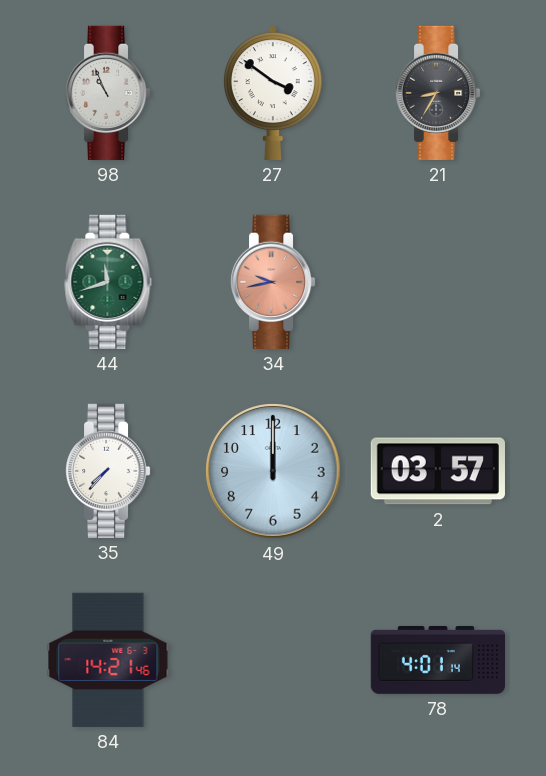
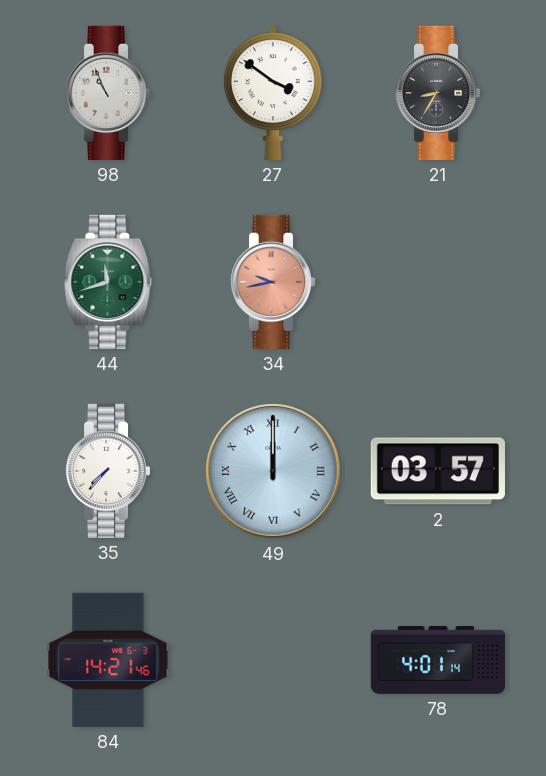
49 numerals: Arabic -> Roman
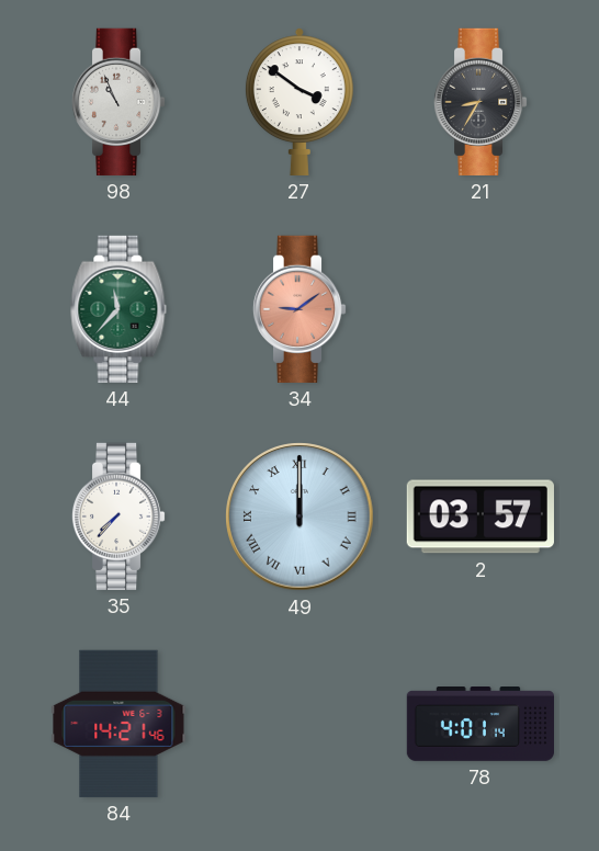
44: 11:42 -> 11:37
34: 9:43 -> 9:09
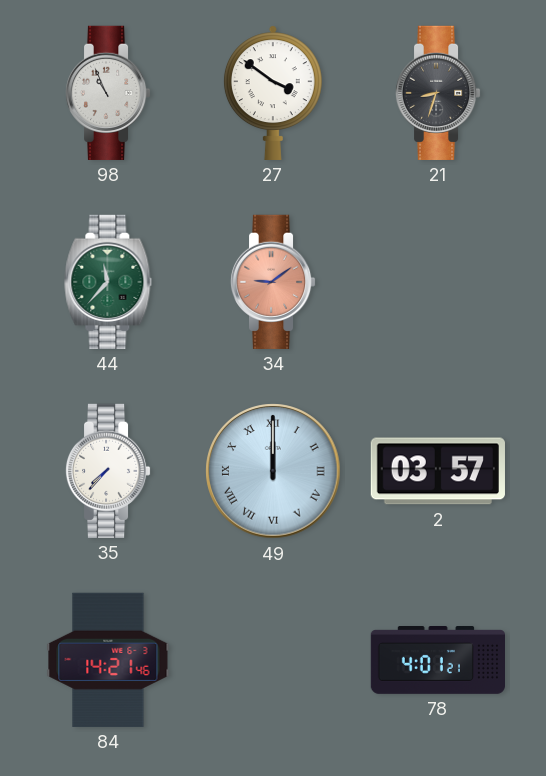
21: 8:35 -> 8:33
78: 4:01:14 -> 4:01:21
